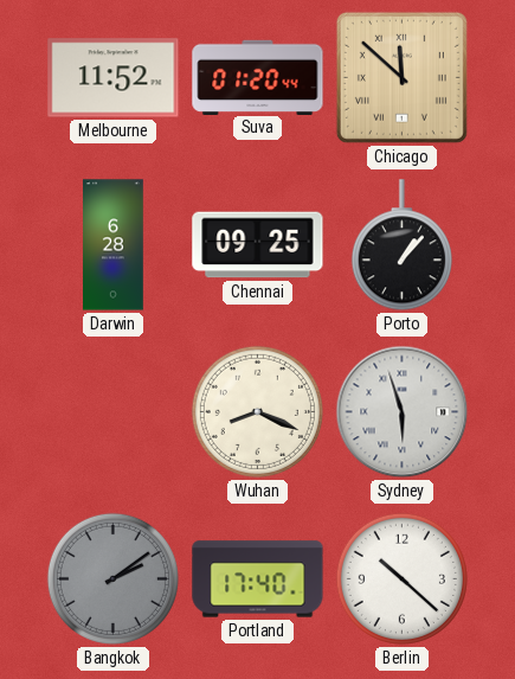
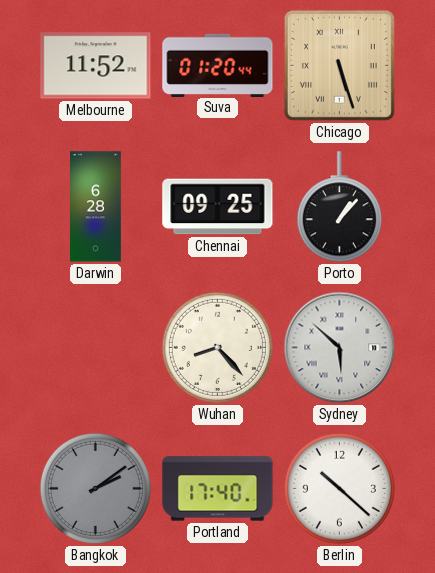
Chicago: 11:52 -> 5:27
Wuhan: 8:19 -> 8:23
Sydney: 5:57 -> 5:52
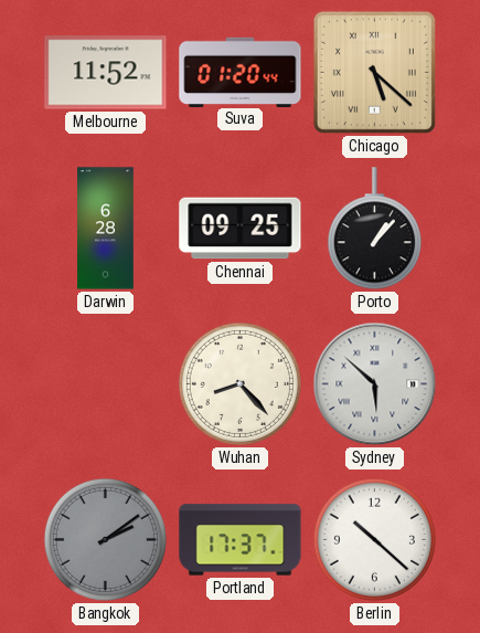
Chicago: 5:27 -> 5:22
Portland: 17:40 -> 17:37
